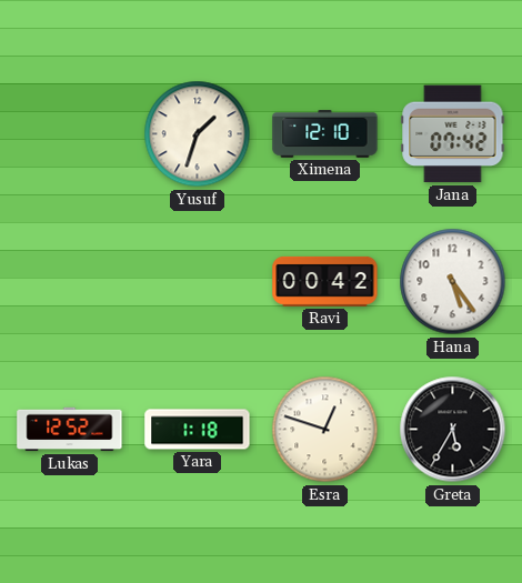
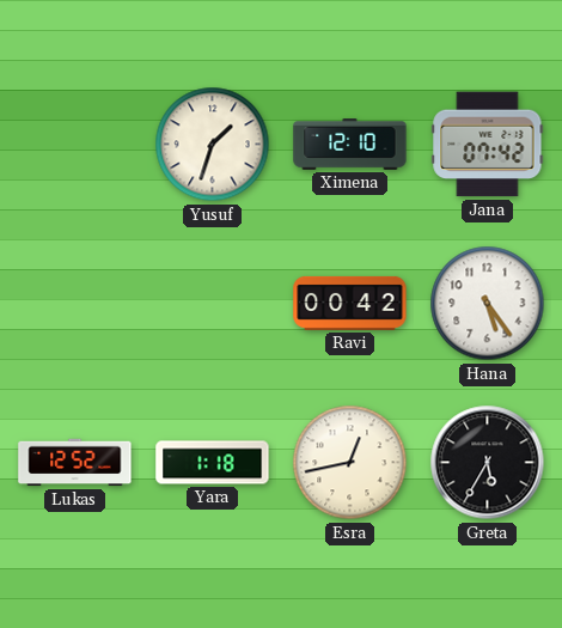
Esra: 12:48 -> 12:43
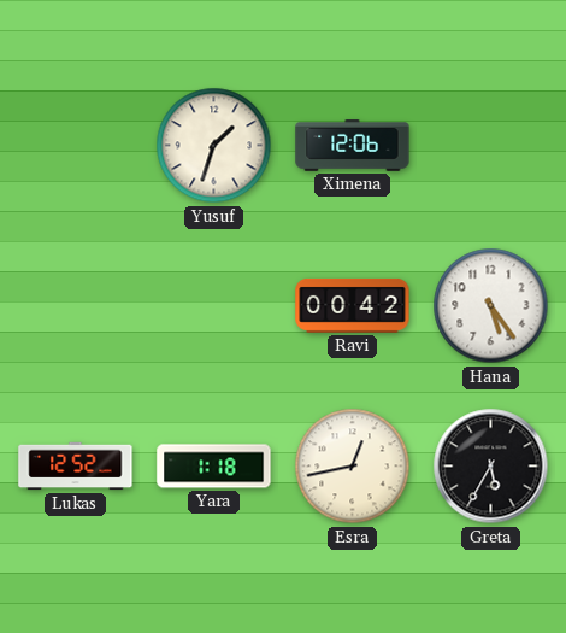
Ximena: 12:10 -> 12:06
Jana: 07:42 -> none
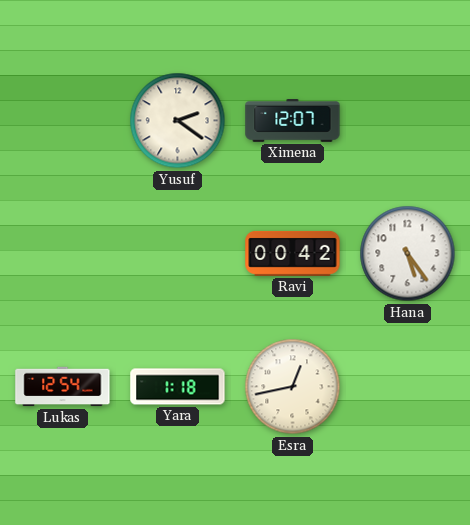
Yusuf: 1:33 -> 2:21
Ximena: 12:06 -> 12:07
Lukas: 12:52 -> 12:54
Greta: 5:35 -> none
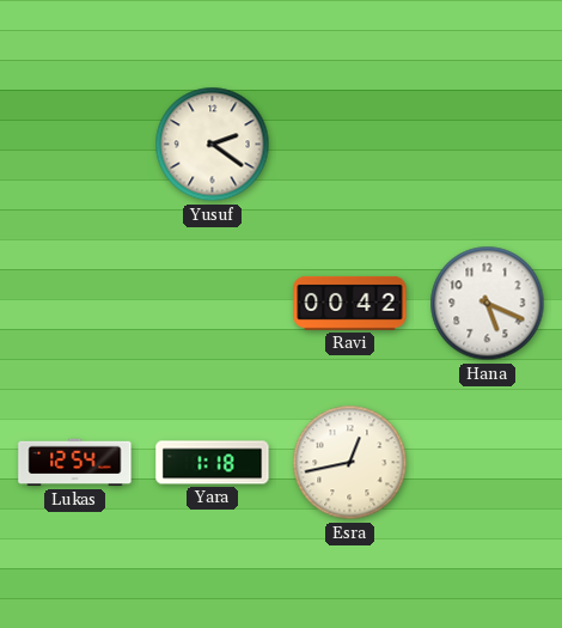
Ximena: 12:07 -> none
Hana: 5:24 -> 5:19
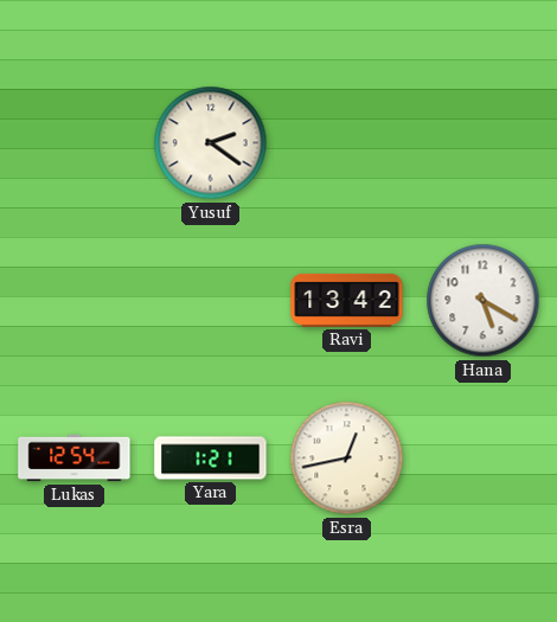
Ravi: 00:42 -> 13:42
Hana: 5:19 -> 5:20
Yara: 1:18 -> 1:21
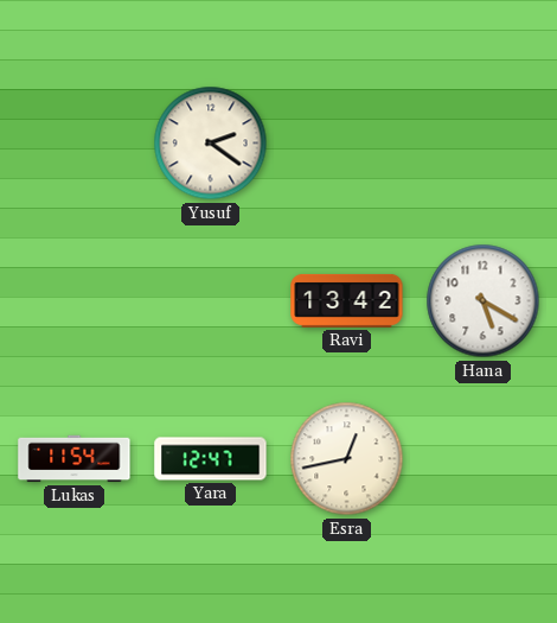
Lukas: 12:54 -> 11:54
Yara: 1:21 -> 12:47
